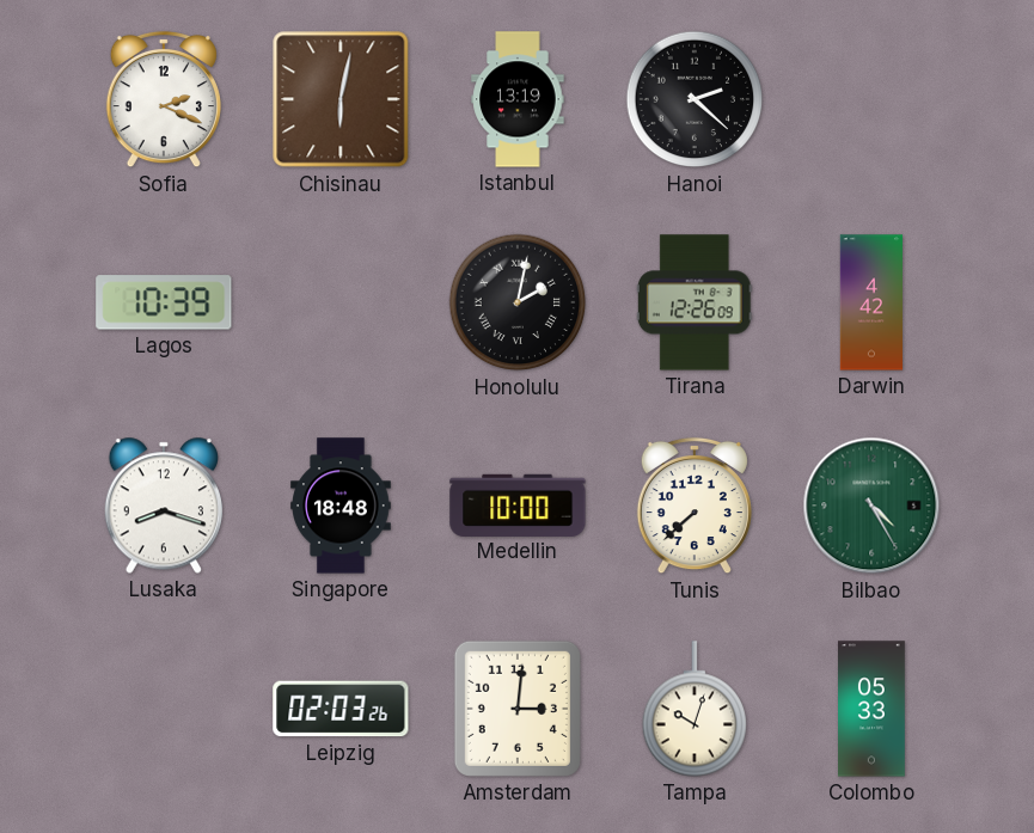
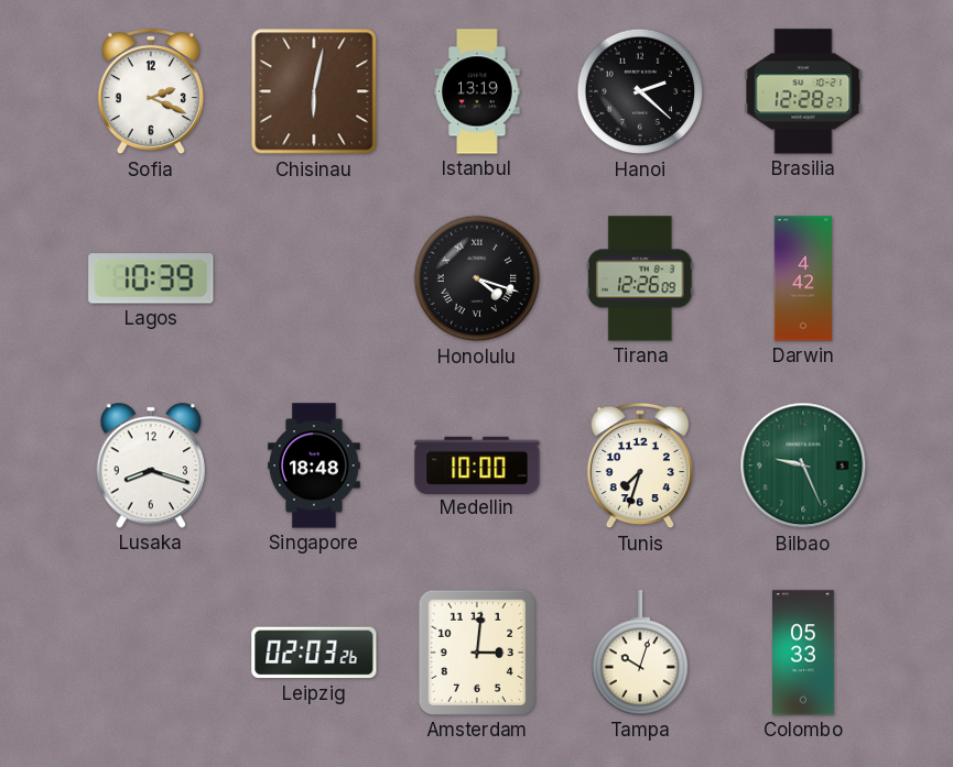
Brasilia: none -> 12:28
Honolulu: 2:02 -> 4:18
Tunis: 7:38 -> 7:33
Bilbao: 4:25 -> 9:26
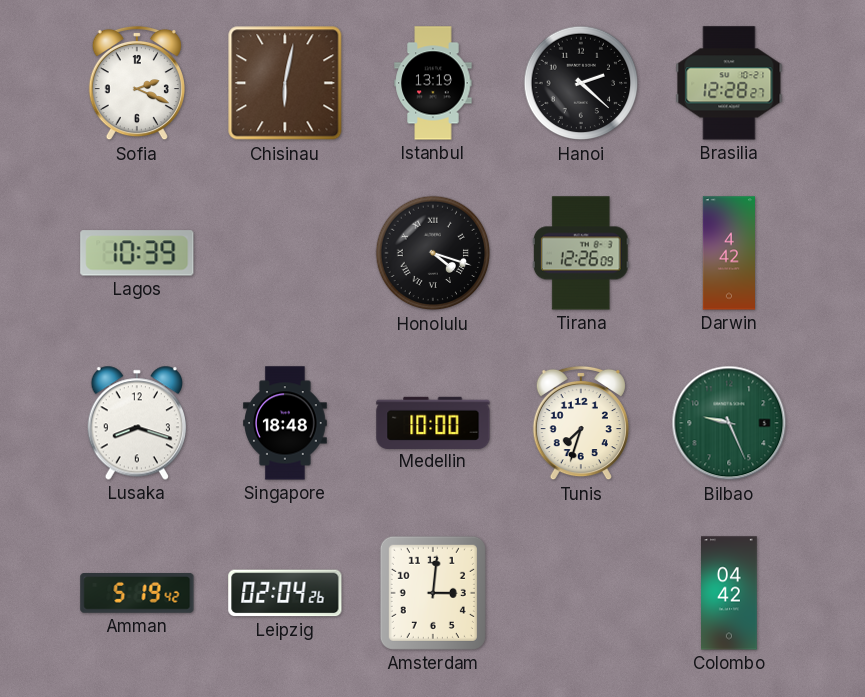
Amman: none -> 5:19
Leipzig: 02:03 -> 02:04
Tampa: 10:03 -> none
Colombo: 05:33 -> 04:42
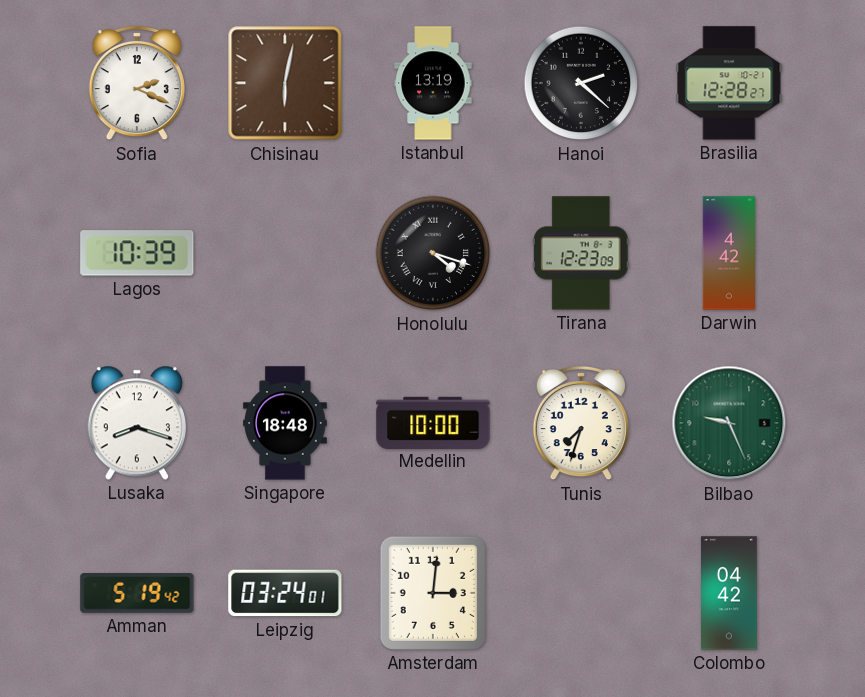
Tirana: 12:26 -> 12:23
Leipzig: 02:04 -> 03:24
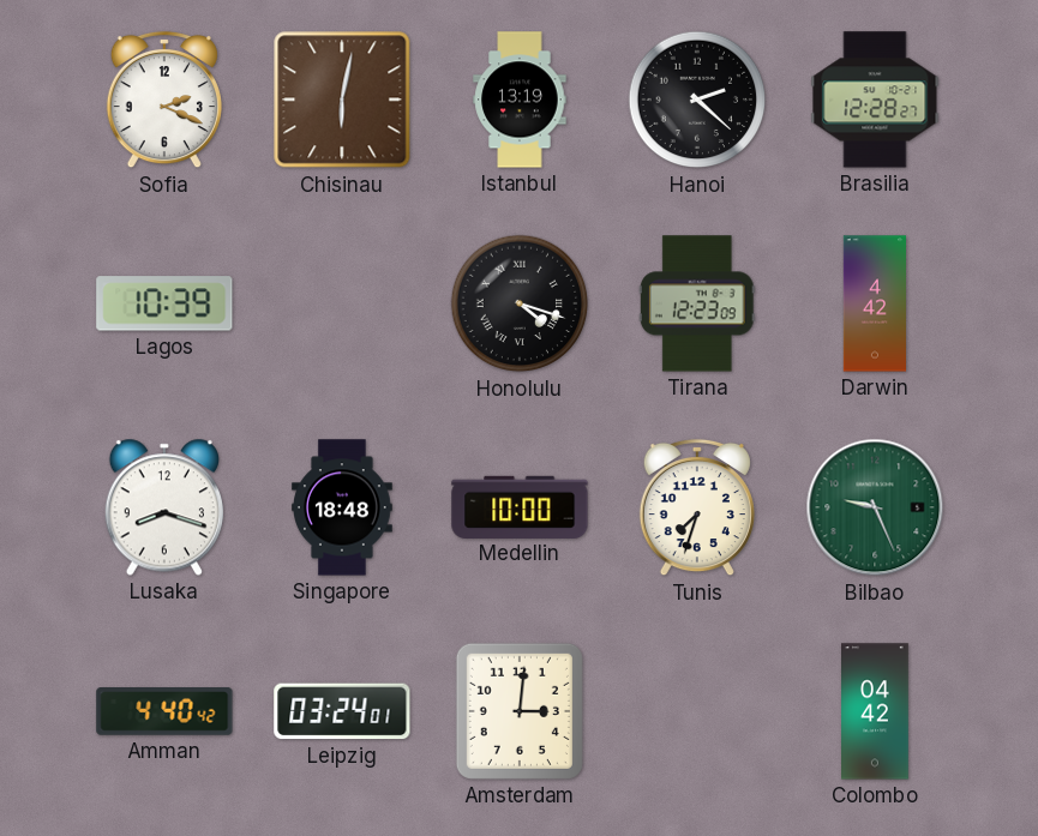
Amman: 5:19 -> 4:40
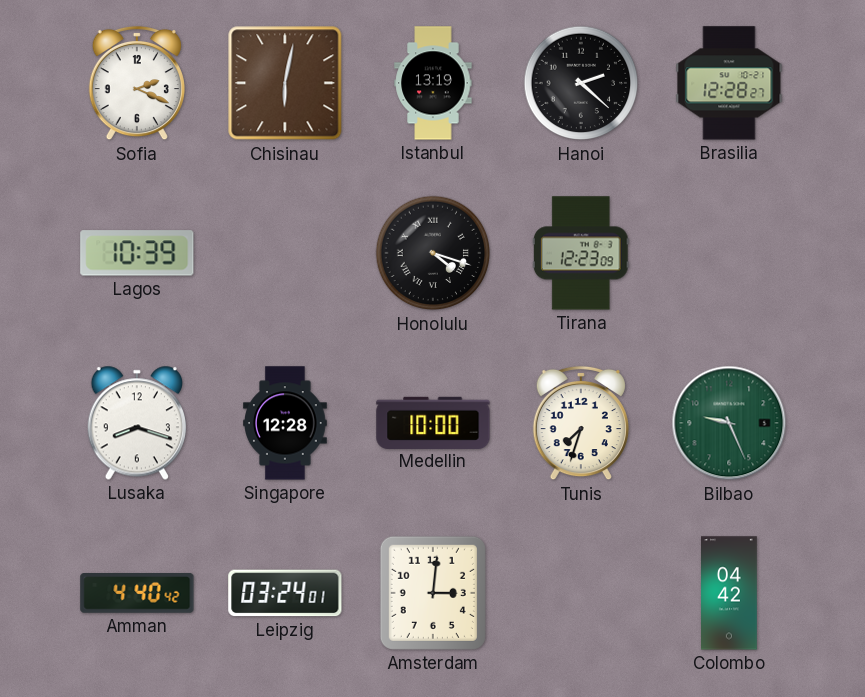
Darwin: 4:42 -> none
Singapore: 18:48 -> 12:28
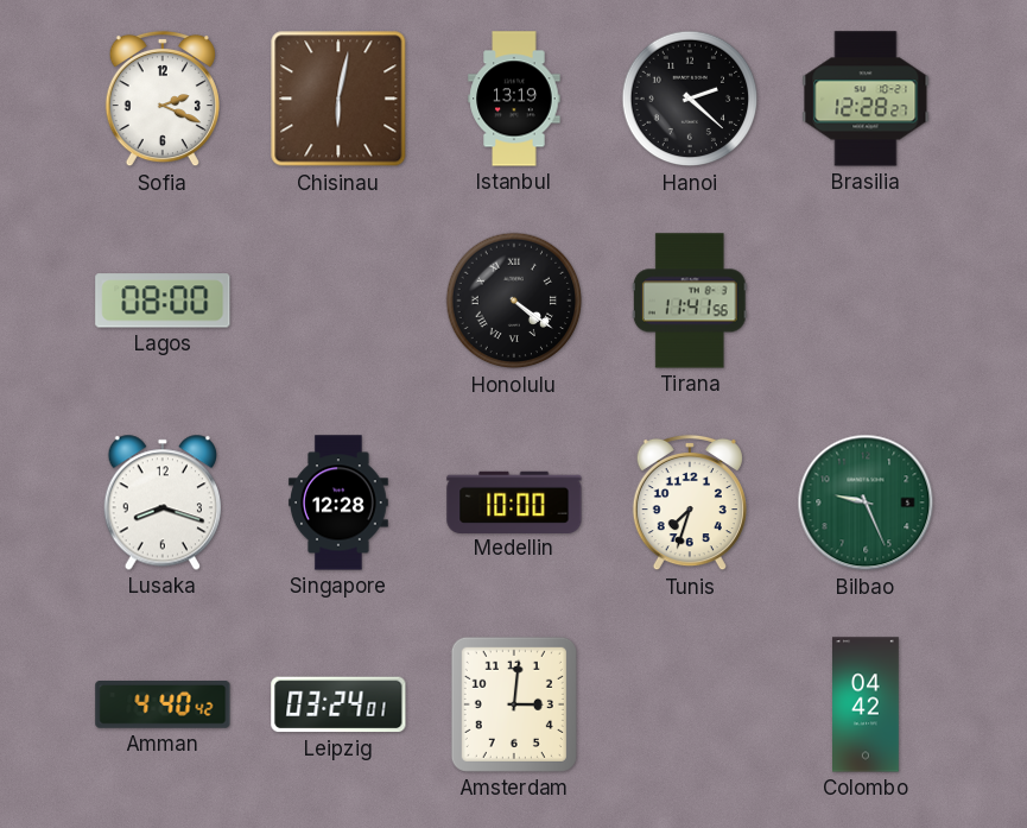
Lagos: 10:39 -> 08:00
Honolulu: 4:18 -> 4:21
Tirana: 12:23 -> 11:41
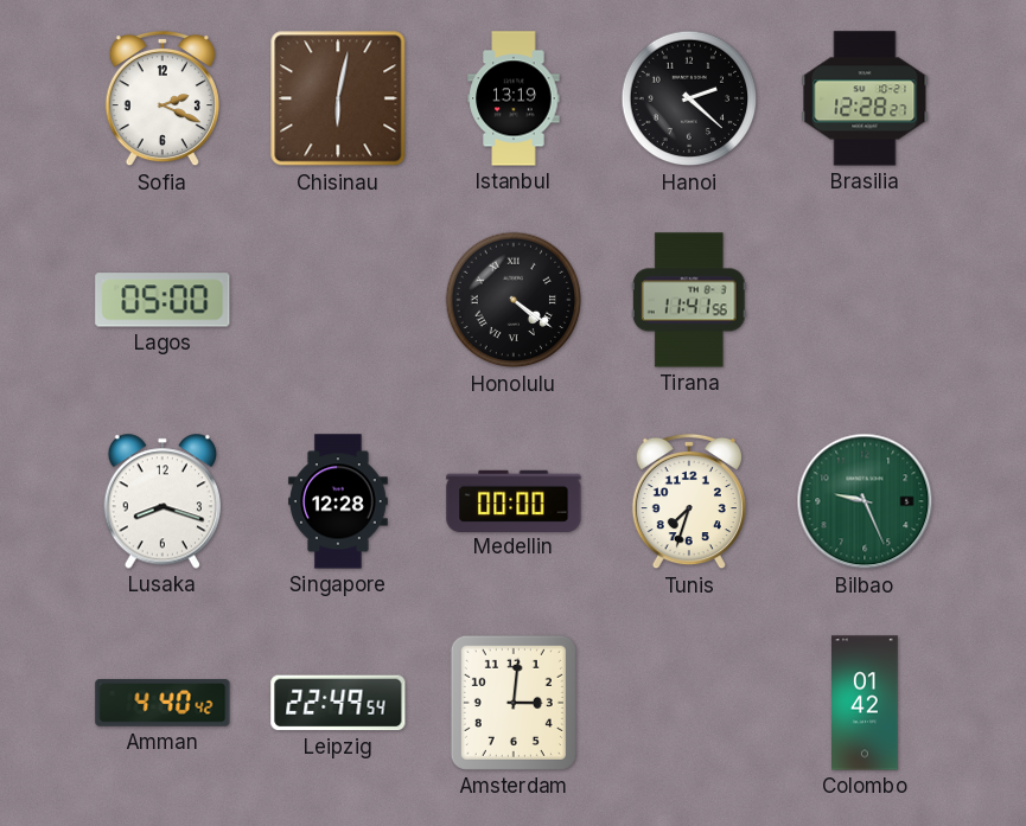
Lagos: 08:00 -> 05:00
Medellin: 10:00 -> 00:00
Leipzig: 03:24 -> 22:49
Colombo: 04:42 -> 01:42
